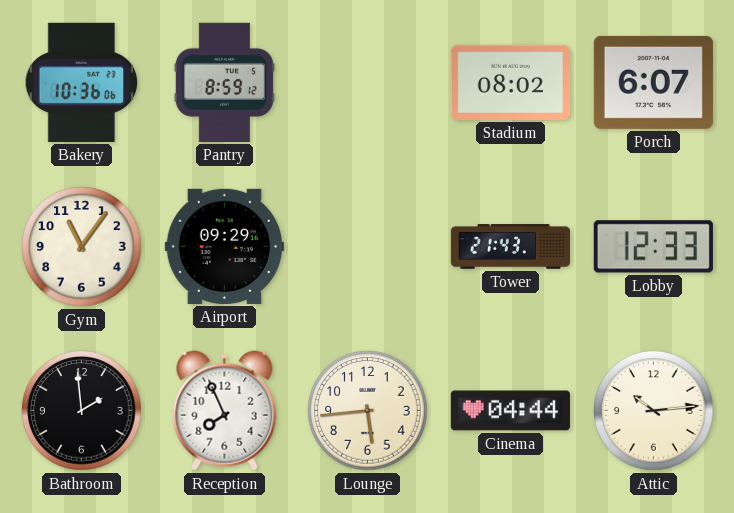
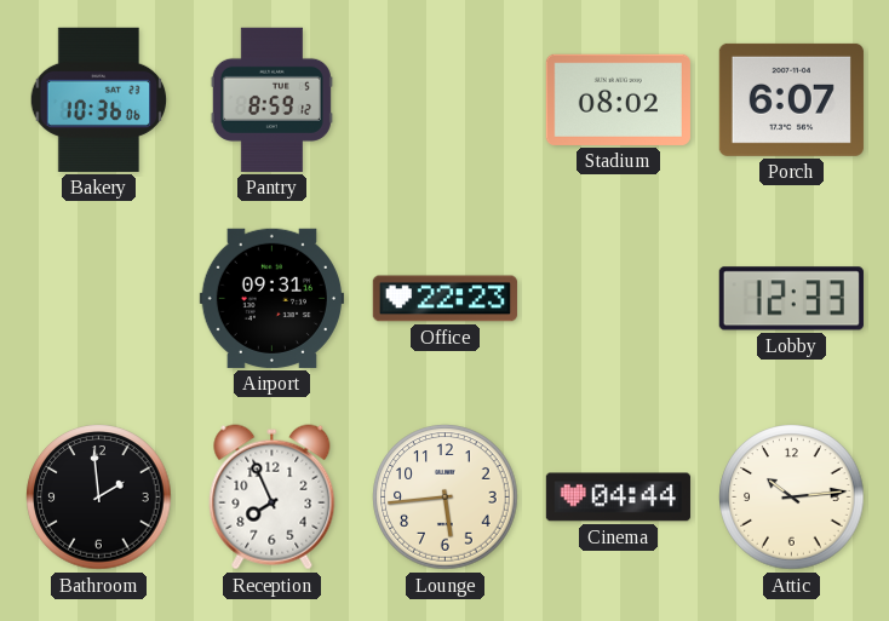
Gym: 11:06 -> none
Airport: 09:29 -> 09:31
Office: none -> 22:23
Tower: 21:43 -> none
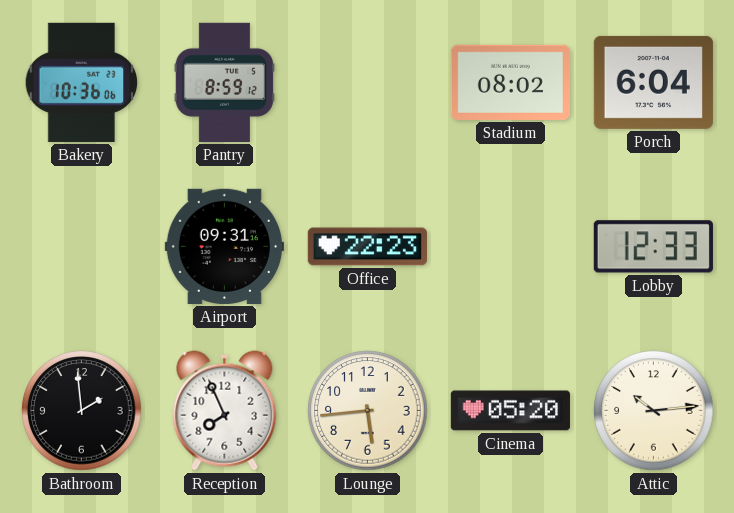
Porch: 6:07 -> 6:04
Cinema: 04:44 -> 05:20
